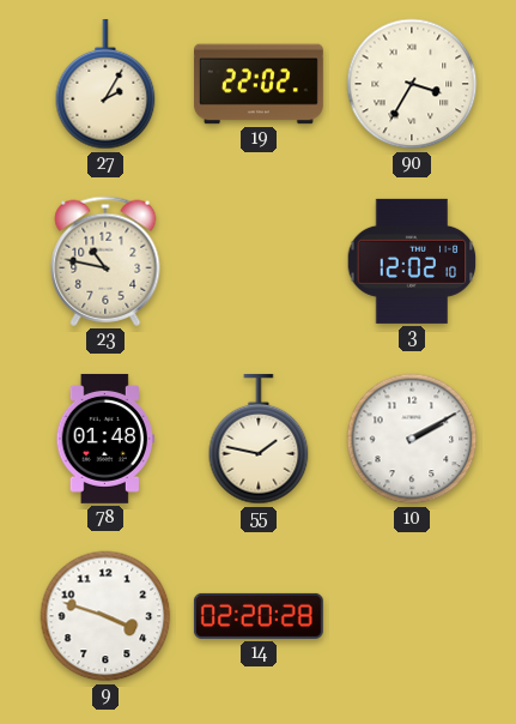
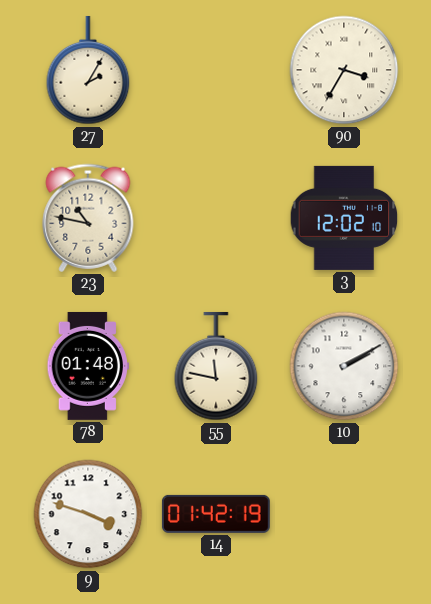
19: 22:02 -> none
55: 1:47 -> 11:47
14: 02:20 -> 01:42
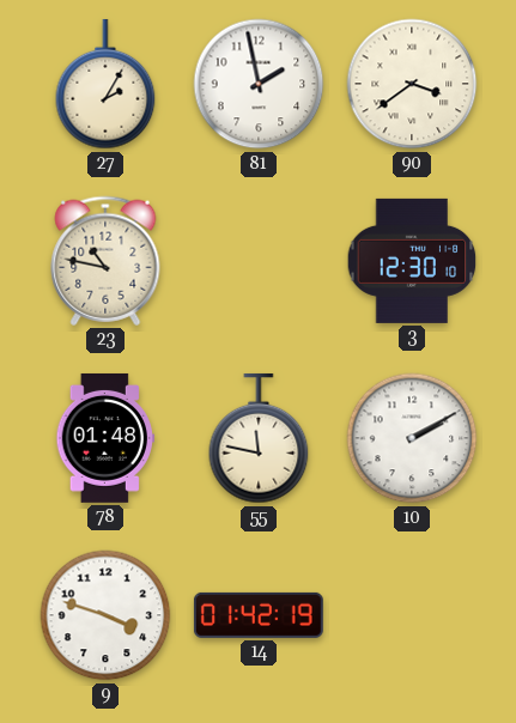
81: none -> 1:58
90: 3:35 -> 3:39
3: 12:02 -> 12:30
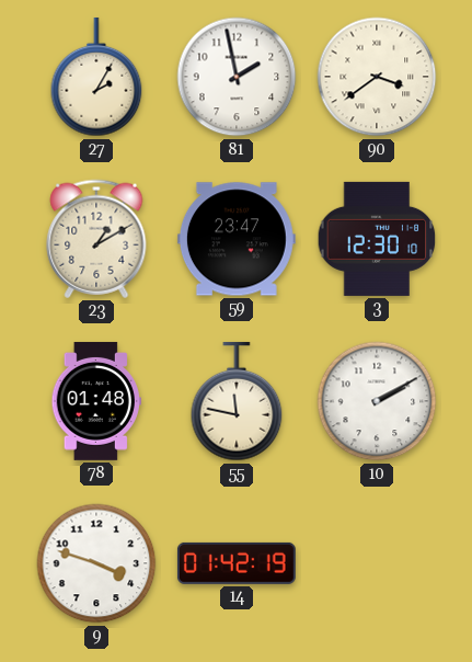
23: 10:47 -> 1:10
59: none -> 23:47
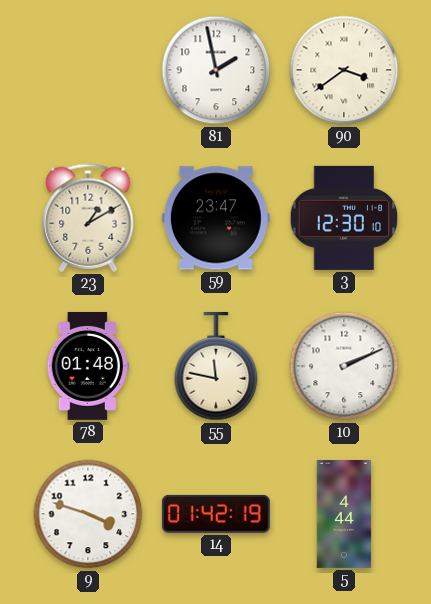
27: 2:05 -> none
10: 2:10 -> 2:11
5: none -> 4:44
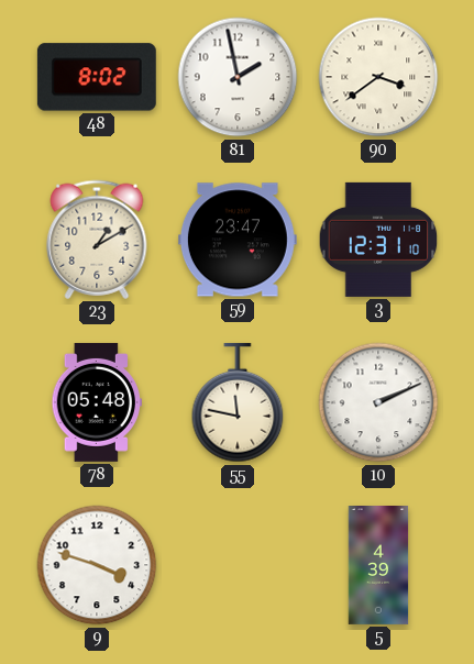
48: none -> 8:02
3: 12:30 -> 12:31
78: 01:48 -> 05:48
14: 01:42 -> none
5: 4:44 -> 4:39
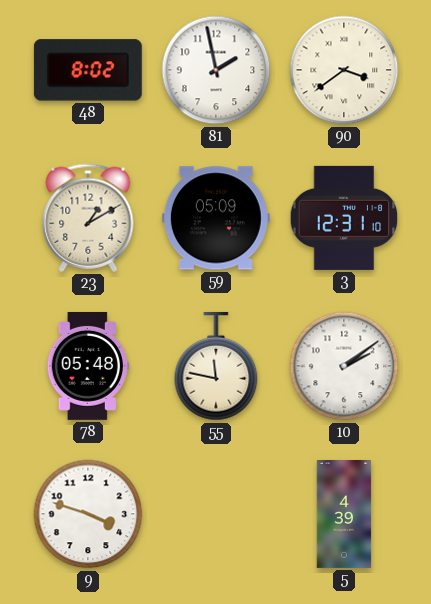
59: 23:47 -> 05:09
10: 2:11 -> 2:09
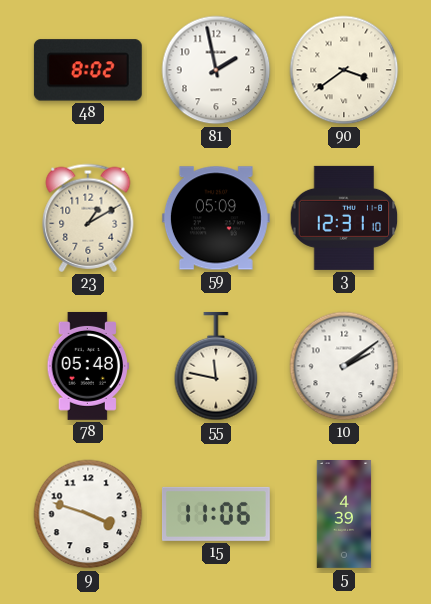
15: none -> 11:06
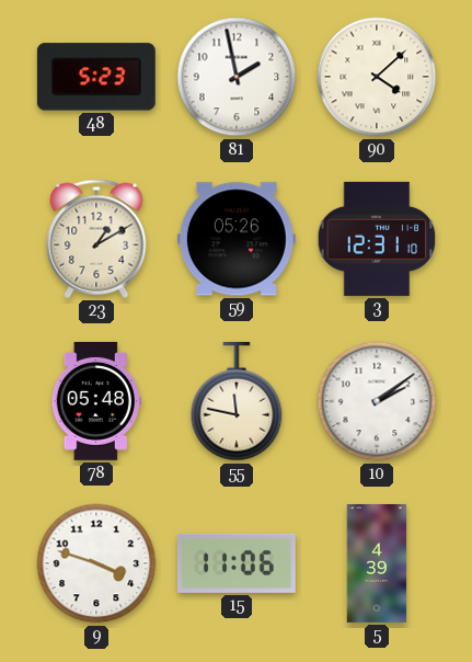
48: 8:02 -> 5:23
90: 3:39 -> 4:08
59: 05:09 -> 05:26
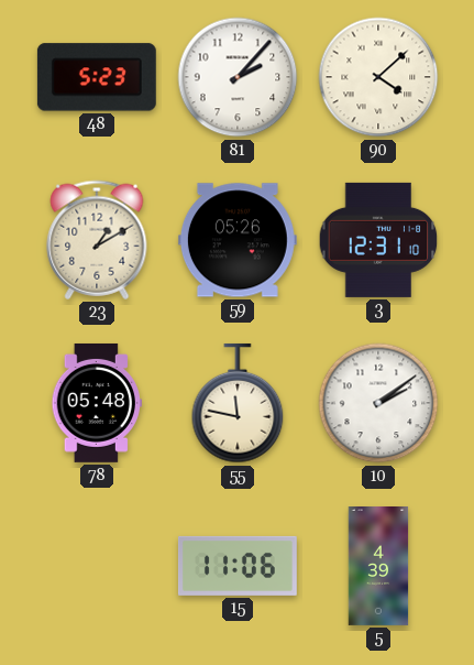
81: 1:58 -> 2:07
9: 3:48 -> none
